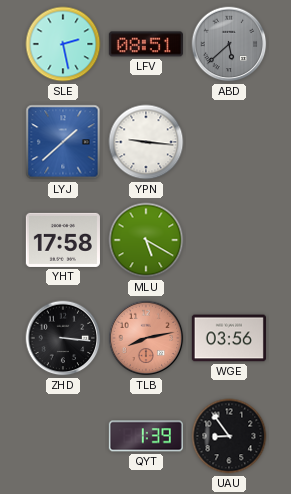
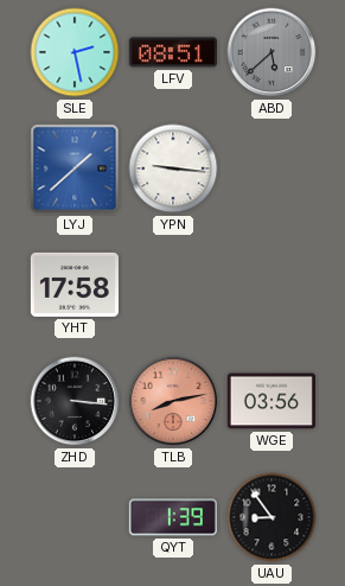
MLU: 5:20 -> none
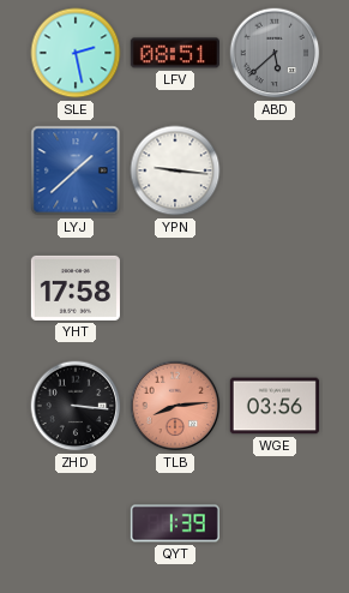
TLB: 8:13 -> 8:14
UAU: 8:54 -> none
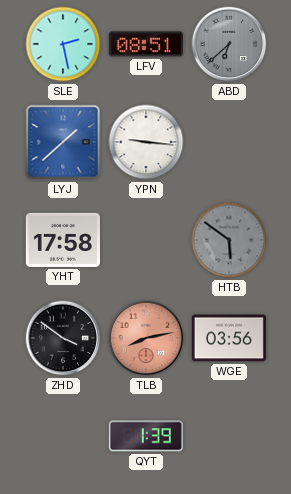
ABD: 5:38 -> 6:38
HTB: none -> 5:51
ZHD: 3:16 -> 3:51
TLB: 8:14 -> 8:13
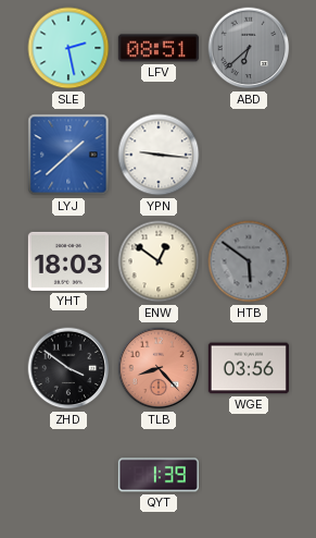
YHT: 17:58 -> 18:03
ENW: none -> 12:51
TLB: 8:13 -> 8:23
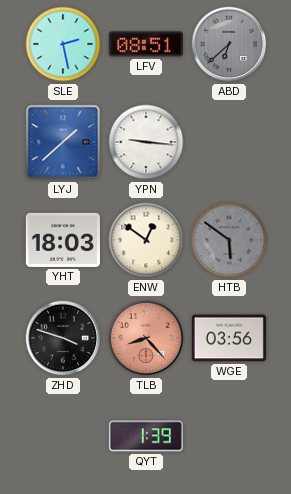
ZHD: 3:51 -> 3:48
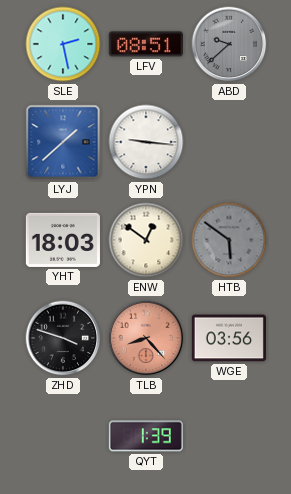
ABD: 6:38 -> 9:38
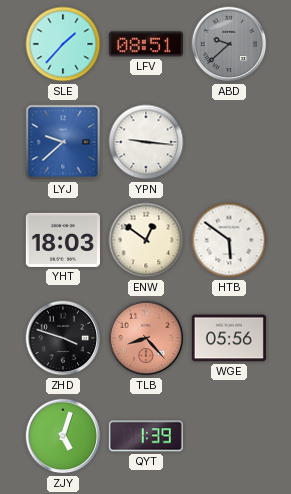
SLE: 2:28 -> 1:37
LYJ: 1:38 -> 9:38
HTB dial: grey -> white
WGE: 03:56 -> 05:56
ZJY: none -> 5:03
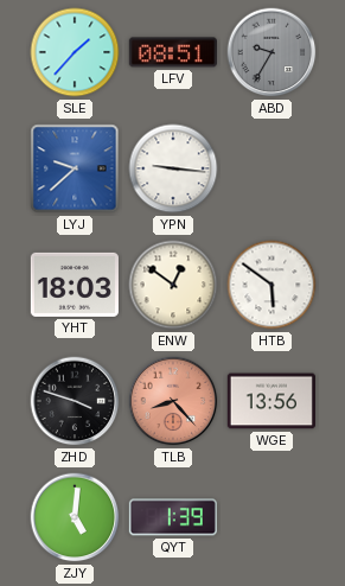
ABD: 9:38 -> 9:35
WGE: 05:56 -> 13:56
ZJY: 5:03 -> 5:01
